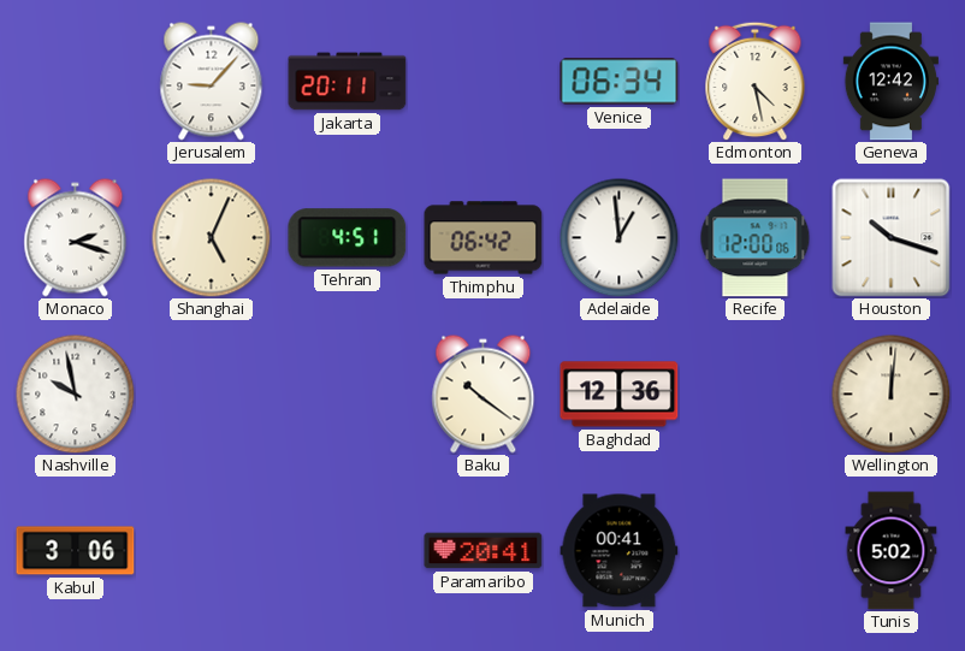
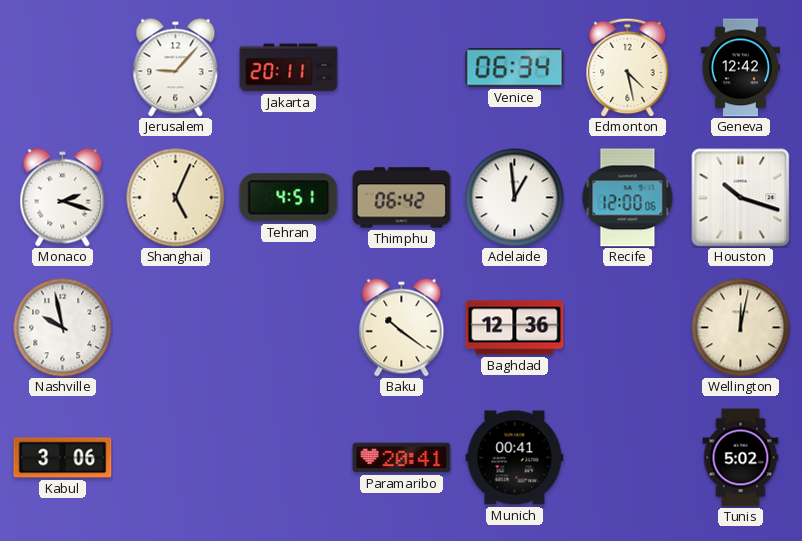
Wellington: 12:01 -> 12:02
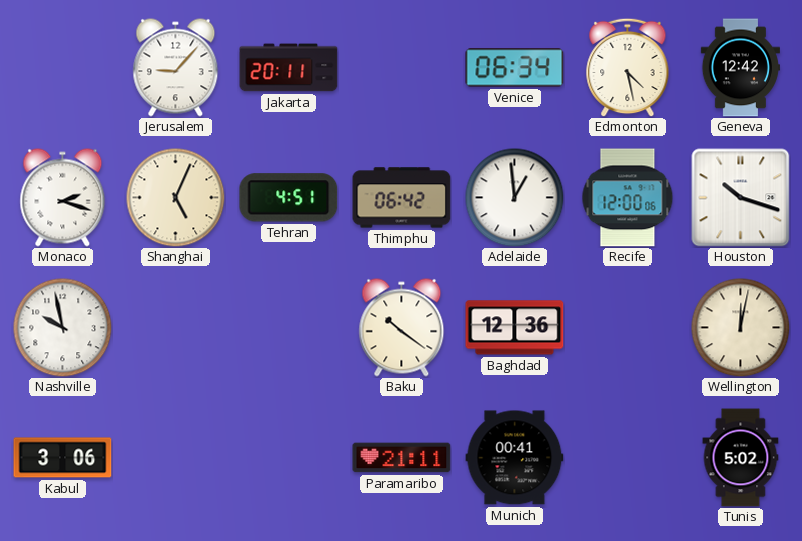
Paramaribo: 20:41 -> 21:11
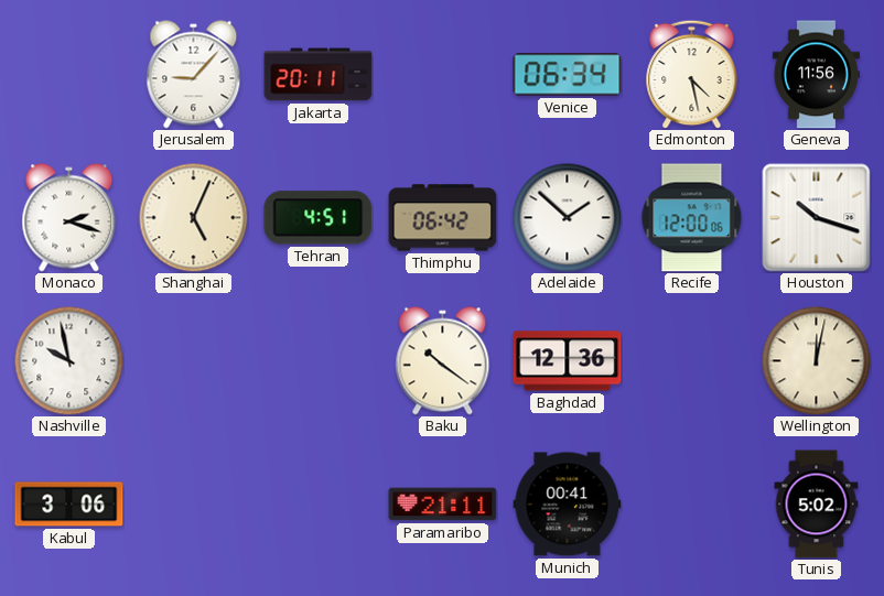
Geneva: 12:42 -> 11:56
Adelaide: 12:59 -> 1:52
